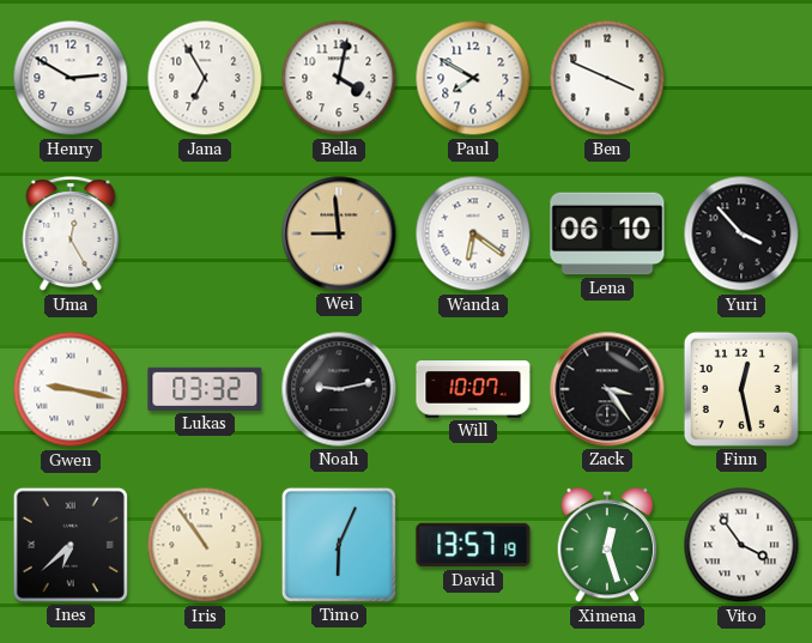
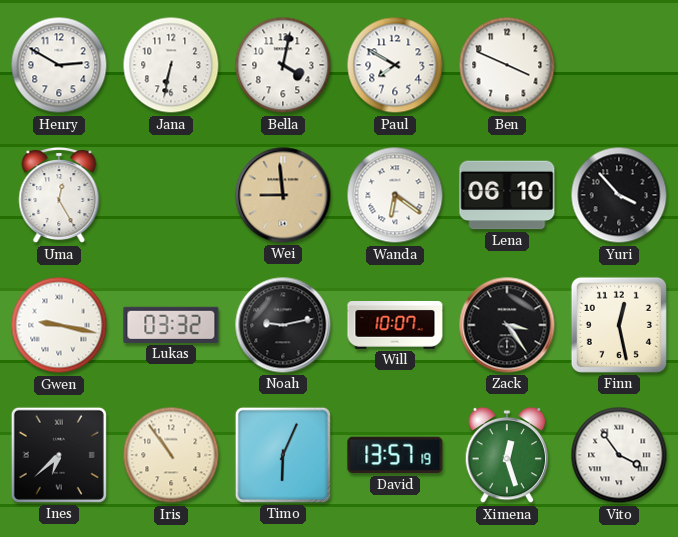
Jana: 6:55 -> 6:32
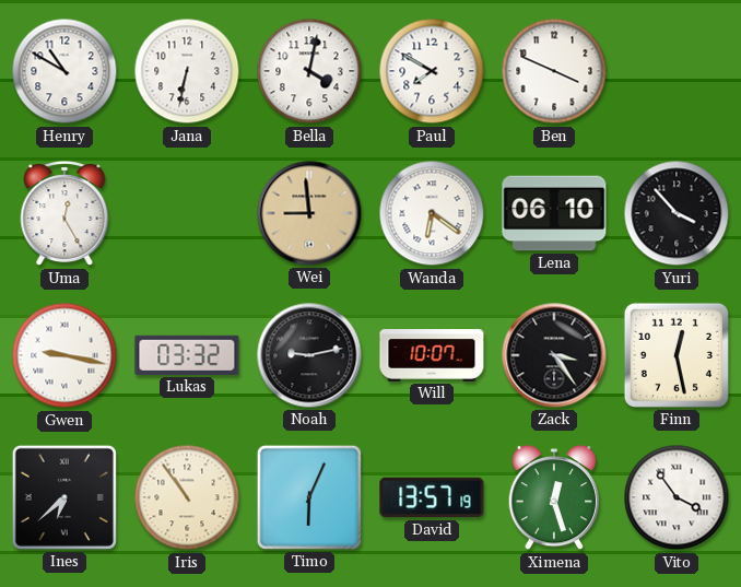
Henry: 2:50 -> 10:50
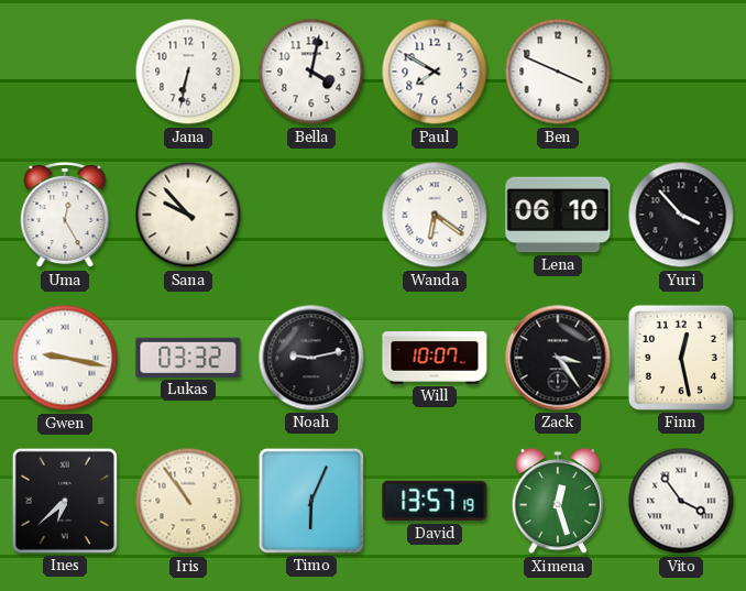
Henry: 10:50 -> none
Sana: none -> 9:53
Wei: 8:59 -> none
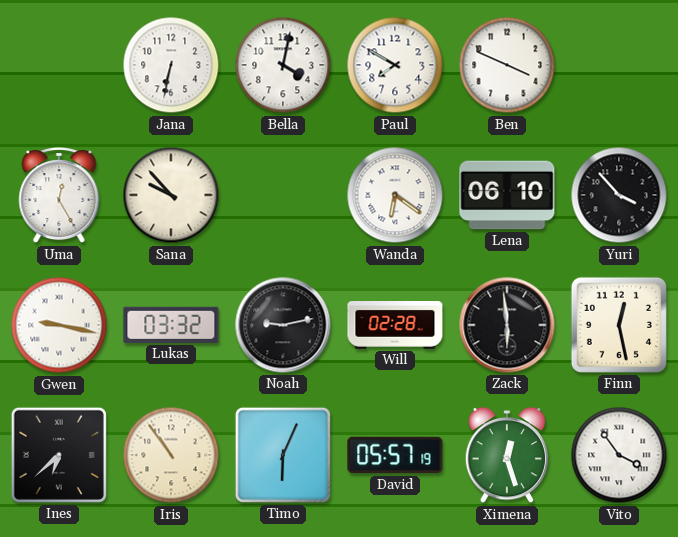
Will: 10:07 -> 02:28
Zack: 3:24 -> 5:59
David: 13:57 -> 05:57
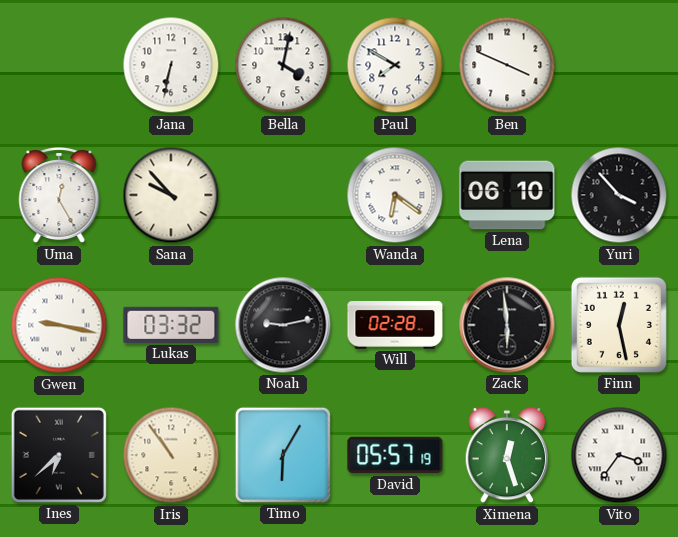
Timo: 6:04 -> 6:05
Vito: 3:54 -> 3:36
